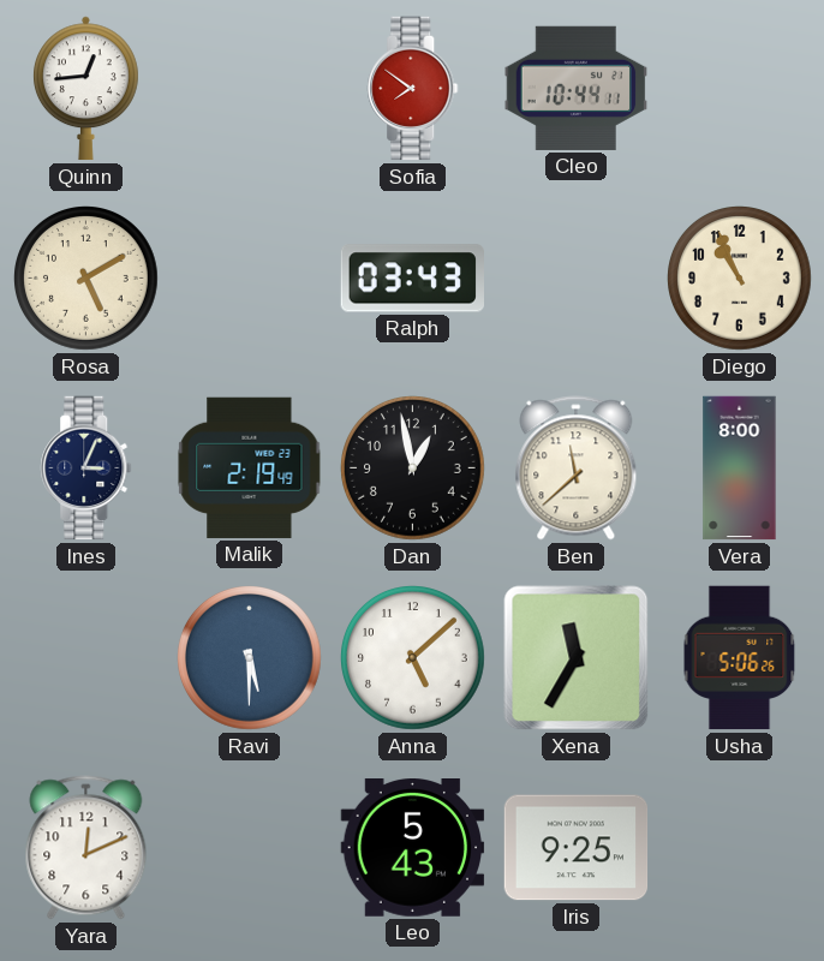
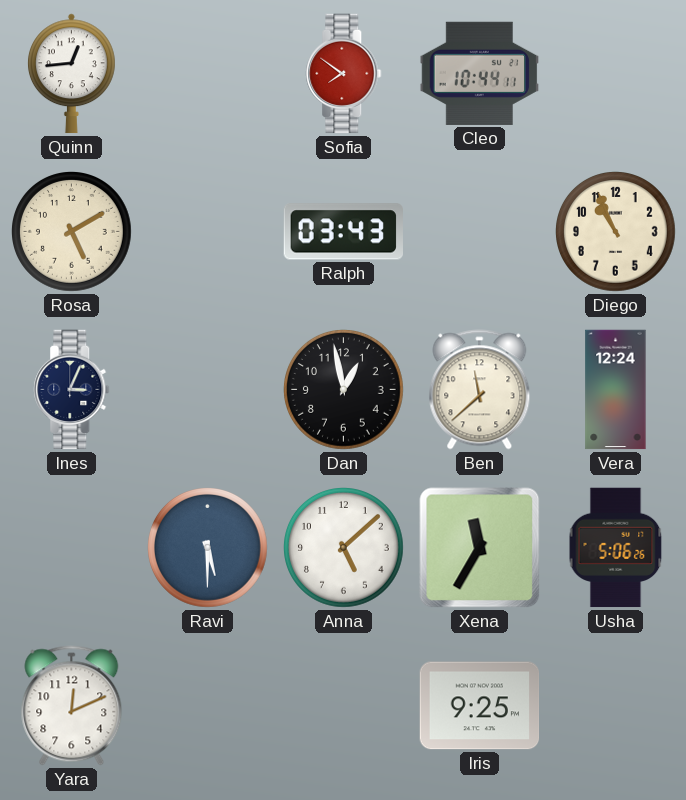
Malik: 2:19 -> none
Vera: 8:00 -> 12:24
Leo: 5:43 -> none
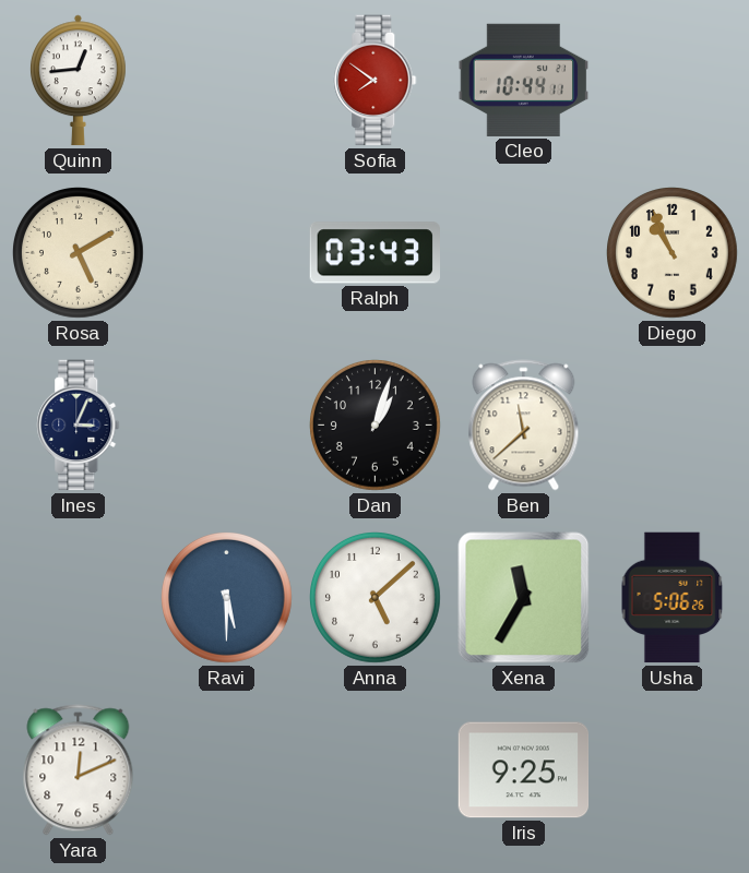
Dan: 12:58 -> 1:03
Vera: 12:24 -> none
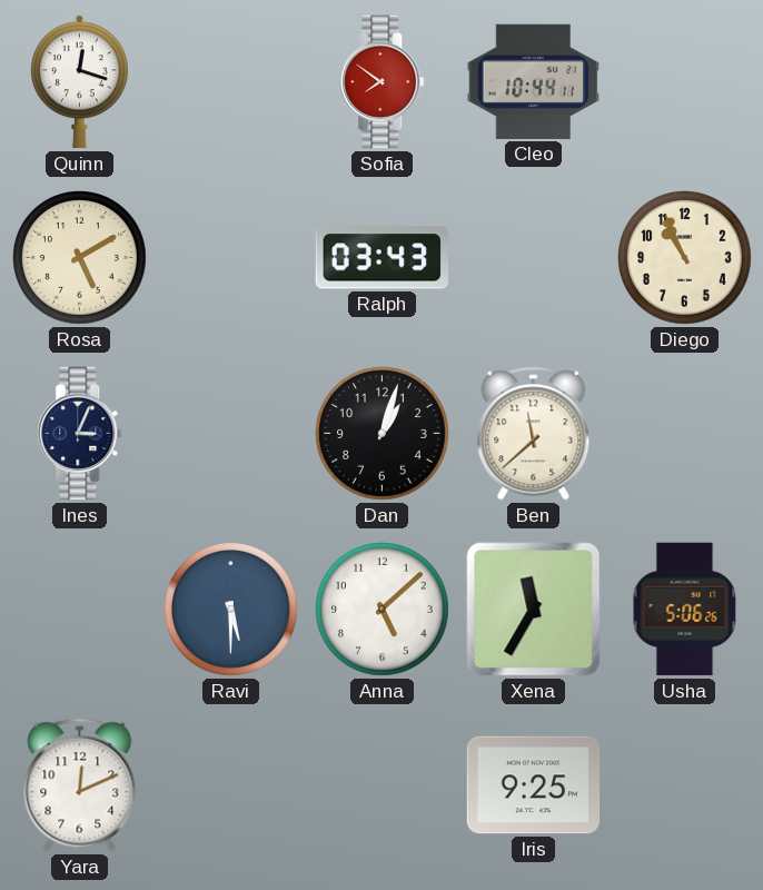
Quinn: 12:44 -> 12:18
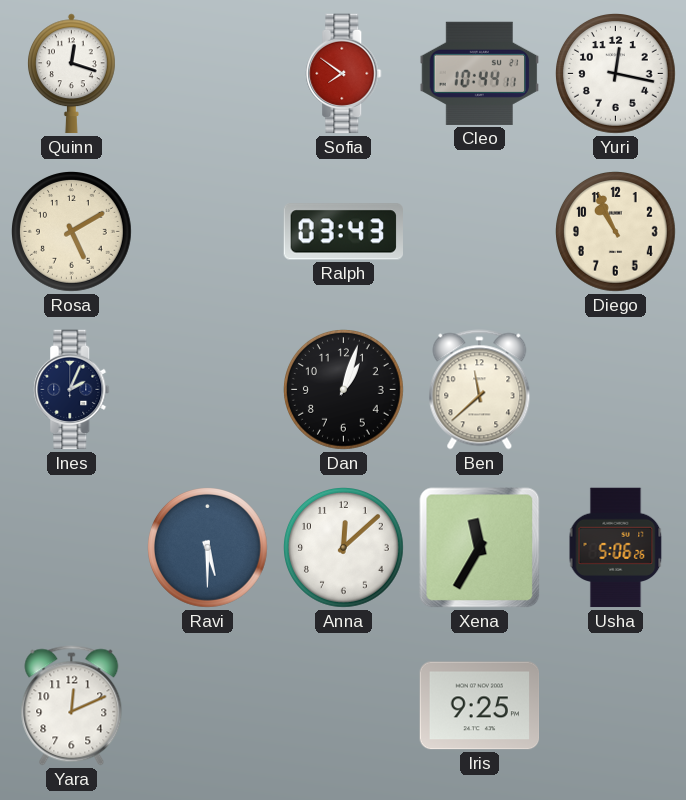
Yuri: none -> 12:17
Ines: 3:04 -> 2:04
Anna: 5:08 -> 12:08
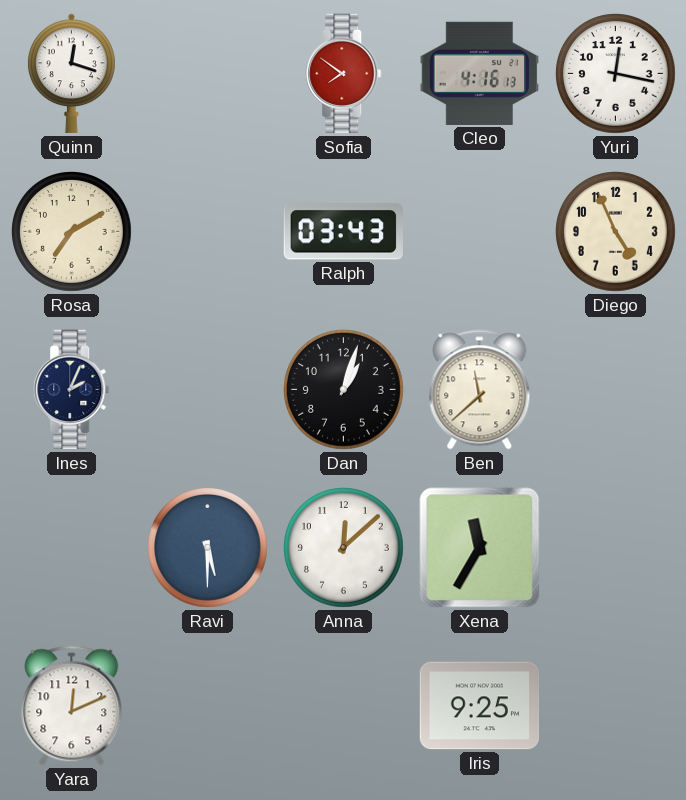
Cleo: 10:44 -> 4:16
Rosa: 5:10 -> 7:10
Diego: 10:56 -> 4:56
Usha: 5:06 -> none
